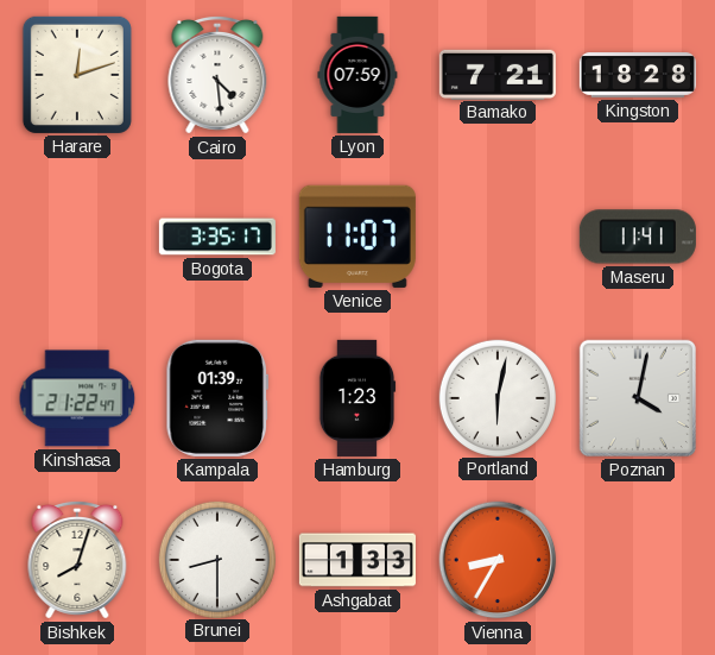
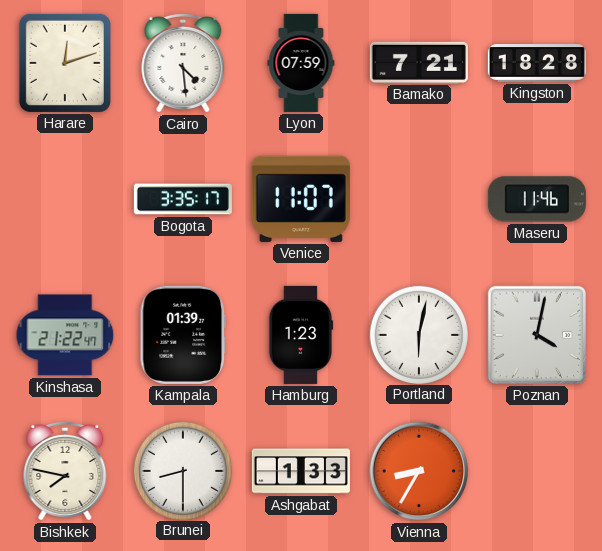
Maseru: 11:41 -> 11:46
Bishkek: 8:03 -> 7:47
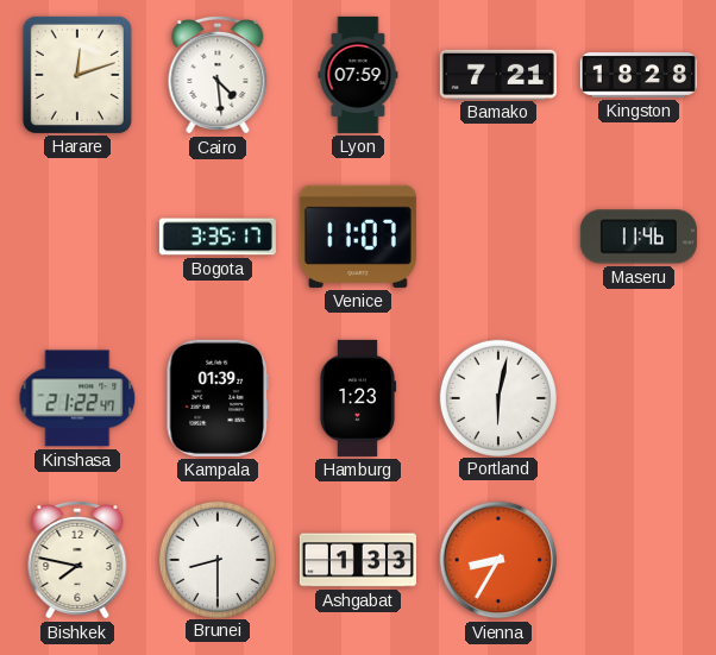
Poznan: 4:02 -> none
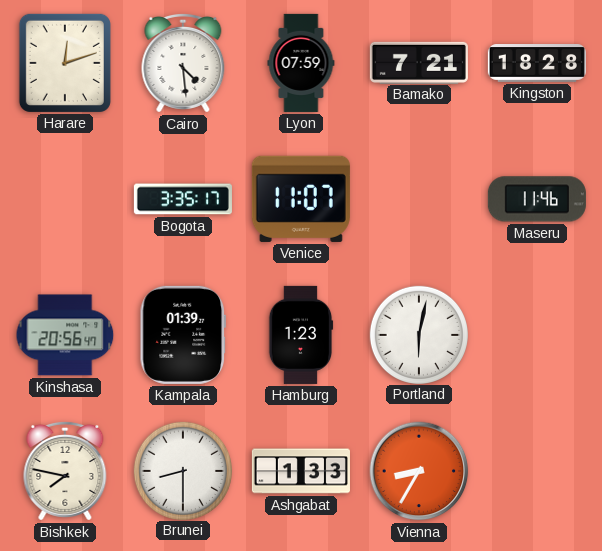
Kinshasa: 21:22 -> 20:56
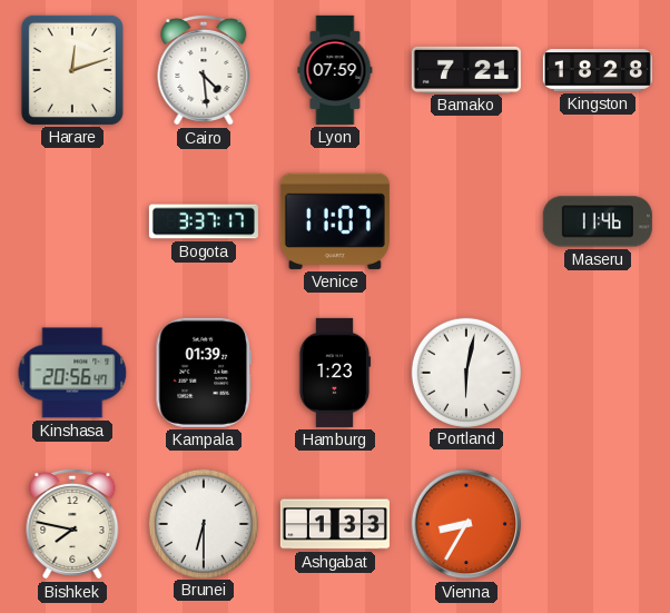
Bogota: 3:35 -> 3:37
Brunei: 8:30 -> 6:30
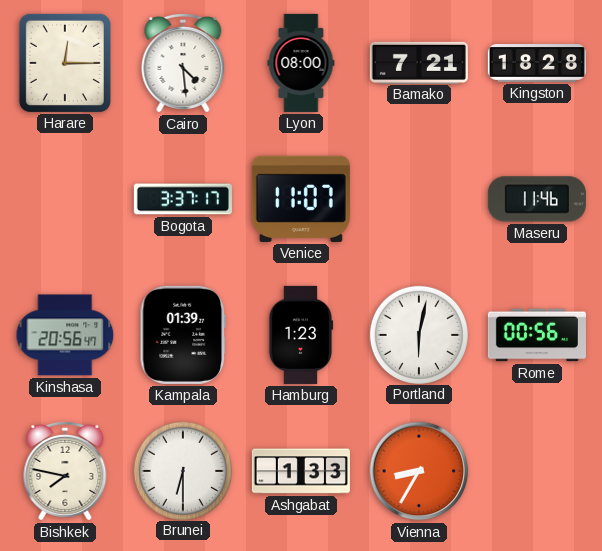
Harare: 12:12 -> 12:15
Lyon: 07:59 -> 08:00
Rome: none -> 00:56
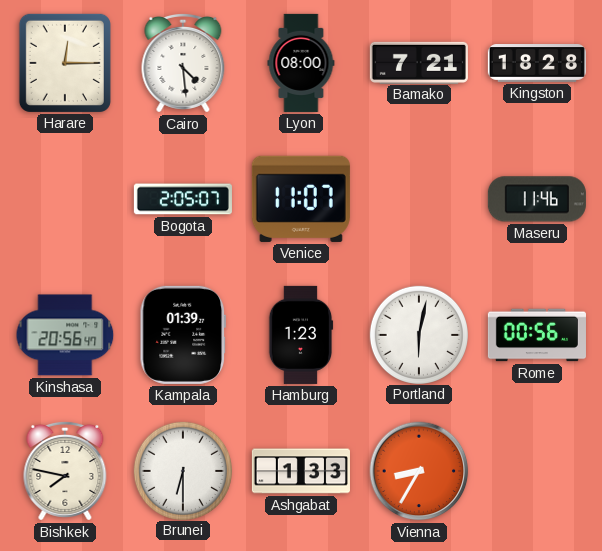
Bogota: 3:37 -> 2:05
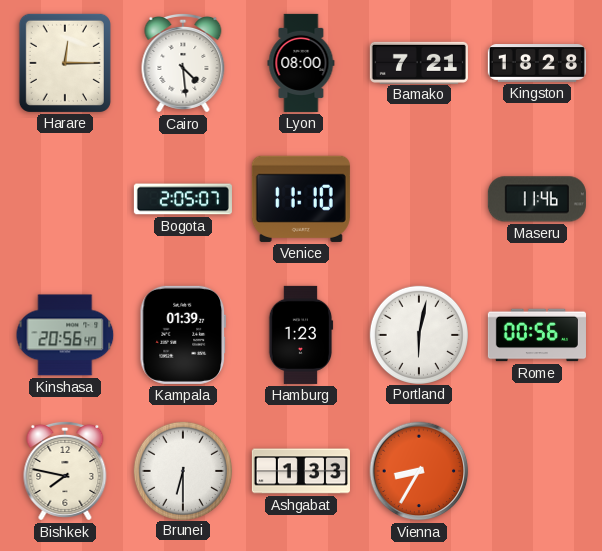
Venice: 11:07 -> 11:10
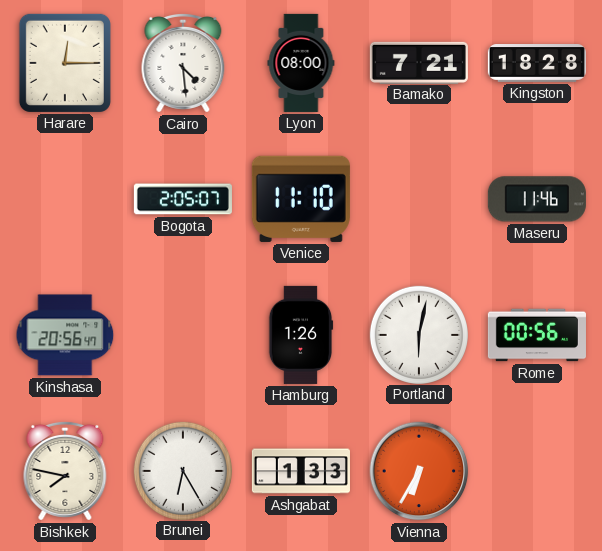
Kampala: 01:39 -> none
Hamburg: 1:23 -> 1:26
Brunei: 6:30 -> 6:25
Vienna: 8:35 -> 6:35
